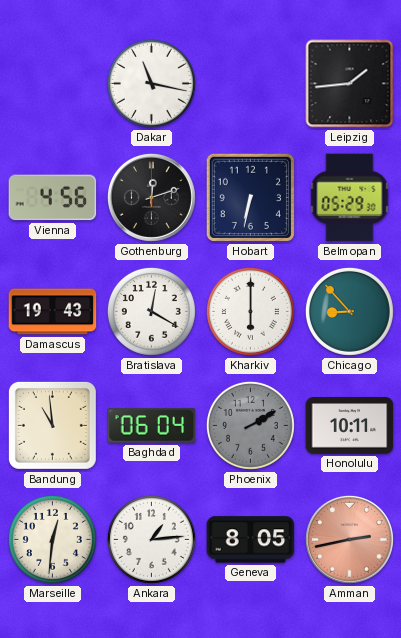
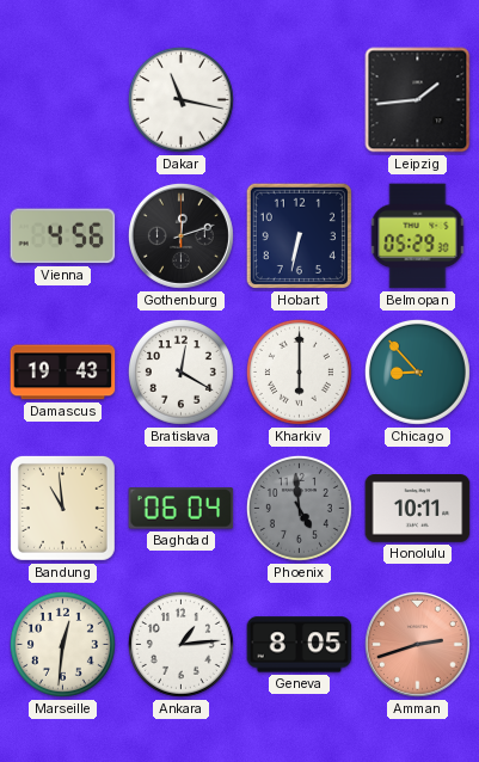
Phoenix: 2:10 -> 4:59
Amman: 2:43 -> 2:42
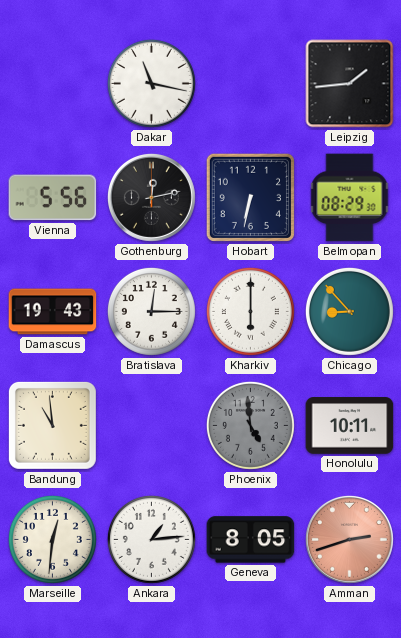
Vienna: 4:56 -> 5:56
Gothenburg: 12:12 -> 12:13
Belmopan: 05:29 -> 08:29
Bratislava: 12:20 -> 12:15
Baghdad: 06:04 -> none
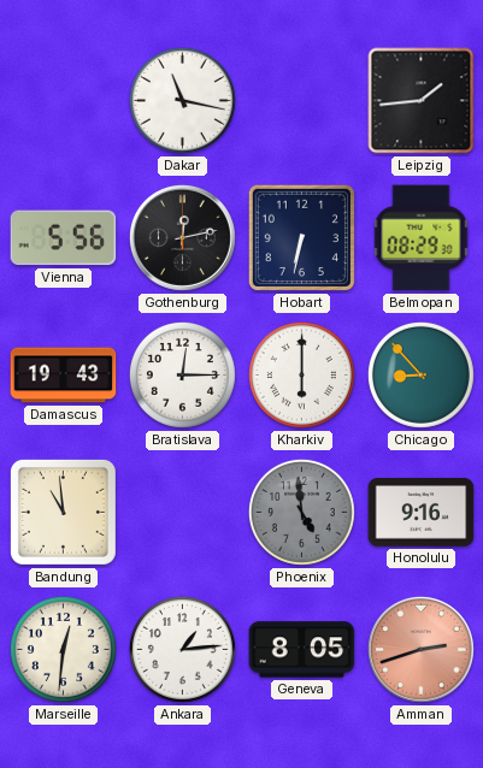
Honolulu: 10:11 -> 9:16
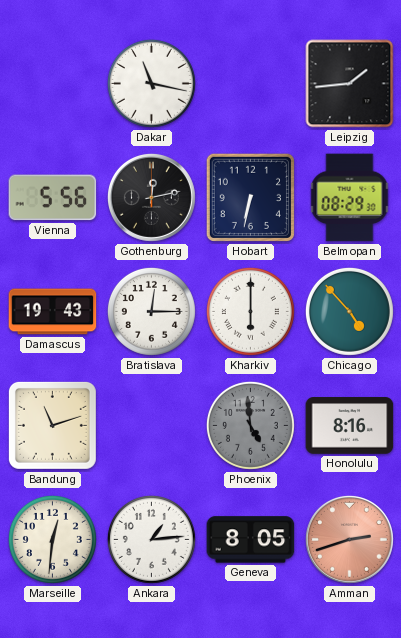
Chicago: 8:53 -> 4:53
Bandung: 10:59 -> 11:12
Honolulu: 9:16 -> 8:16
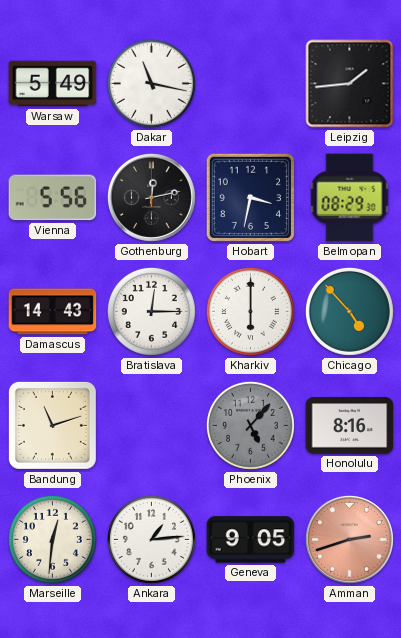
Warsaw: none -> 5:49
Hobart: 6:32 -> 3:32
Damascus: 19:43 -> 14:43
Phoenix: 4:59 -> 5:07
Geneva: 8:05 -> 9:05
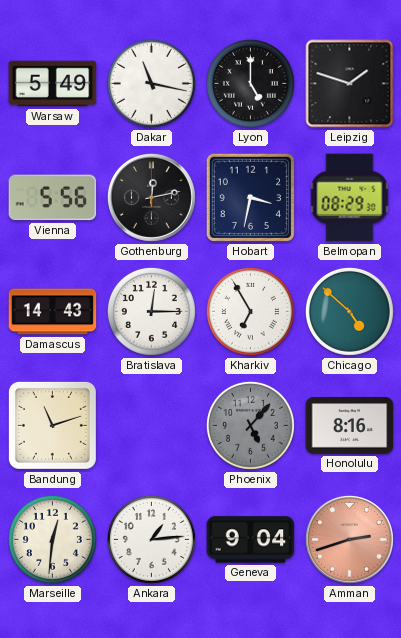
Lyon: none -> 5:00
Leipzig: 1:44 -> 1:48
Kharkiv: 6:00 -> 6:55
Chicago: 4:53 -> 4:52
Geneva: 9:05 -> 9:04
